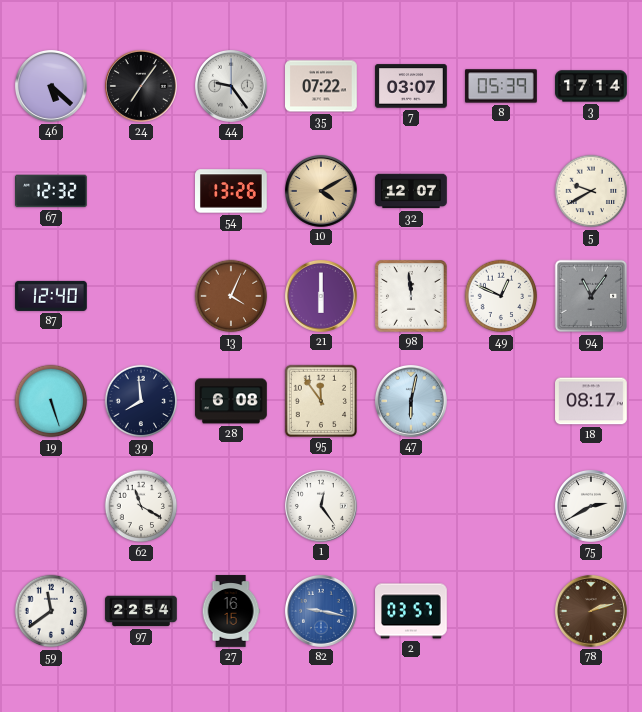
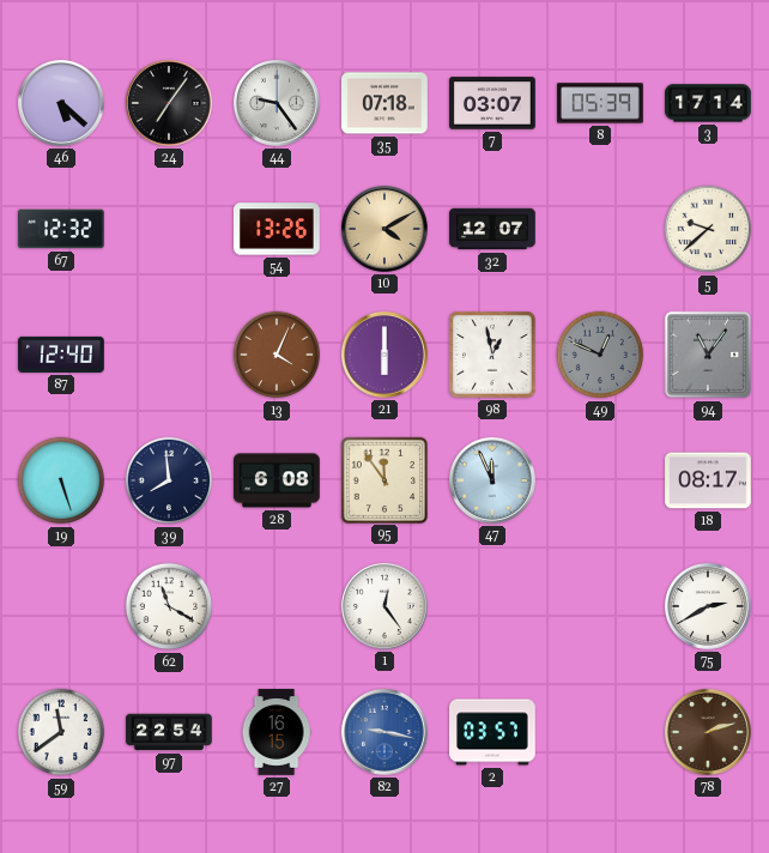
35: 07:22 -> 07:18
5: 9:40 -> 9:38
98: 11:59 -> 12:58
49 dial: white -> grey
47: 6:02 -> 11:56
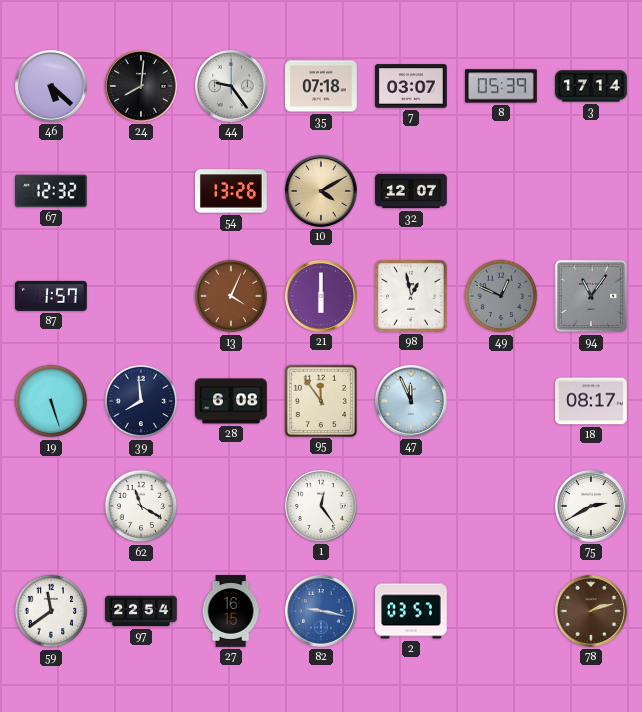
24: 7:06 -> 8:01
5: 9:38 -> none
87: 12:40 -> 1:57
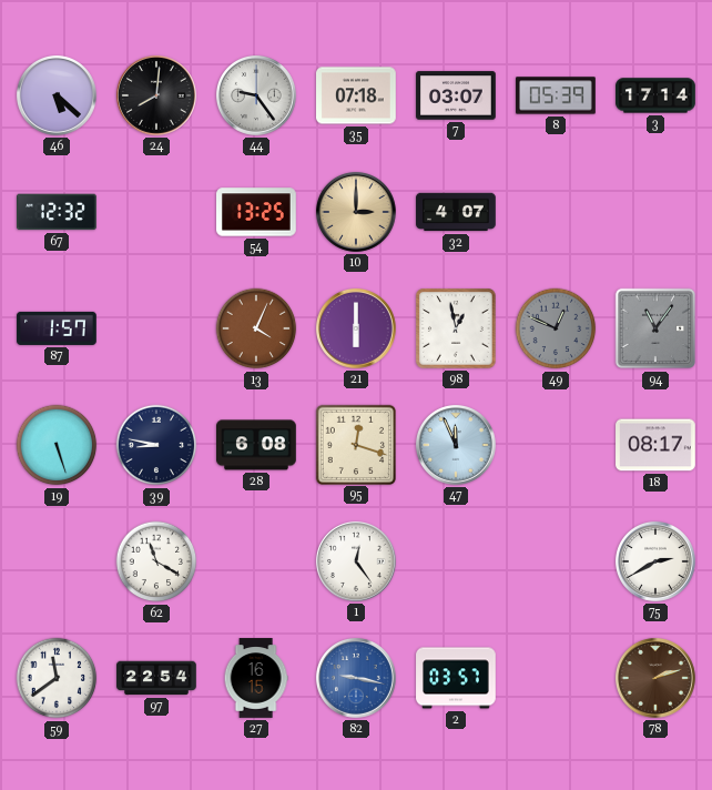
54: 13:26 -> 13:25
10: 4:10 -> 3:00
32: 12:07 -> 4:07
39: 7:59 -> 8:47
95: 11:54 -> 12:18
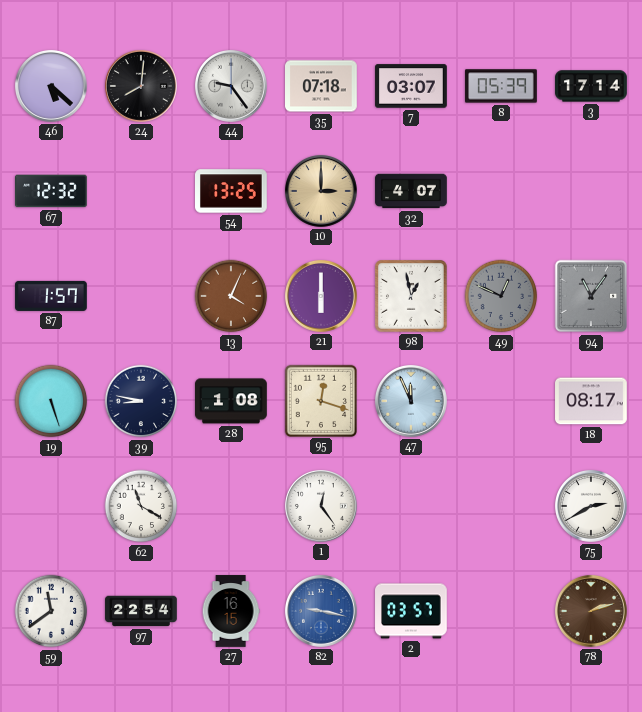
28: 6:08 -> 1:08
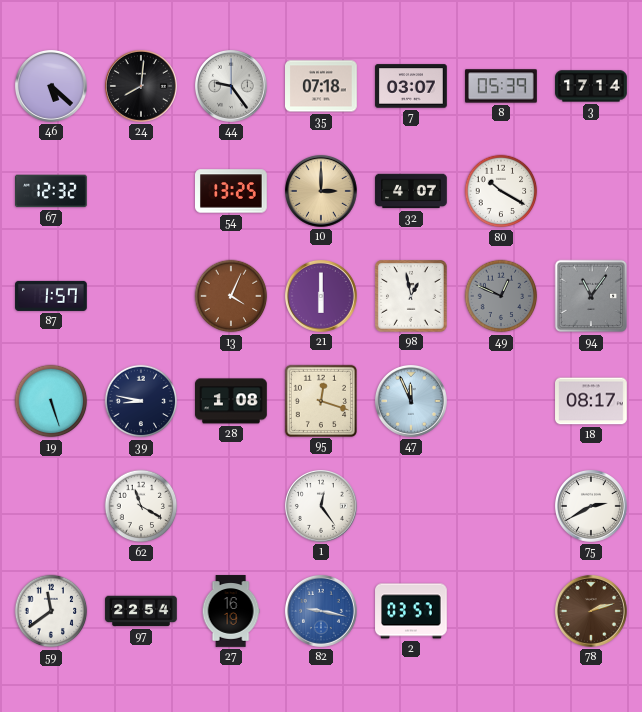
80: none -> 10:20
27: 16:15 -> 16:19
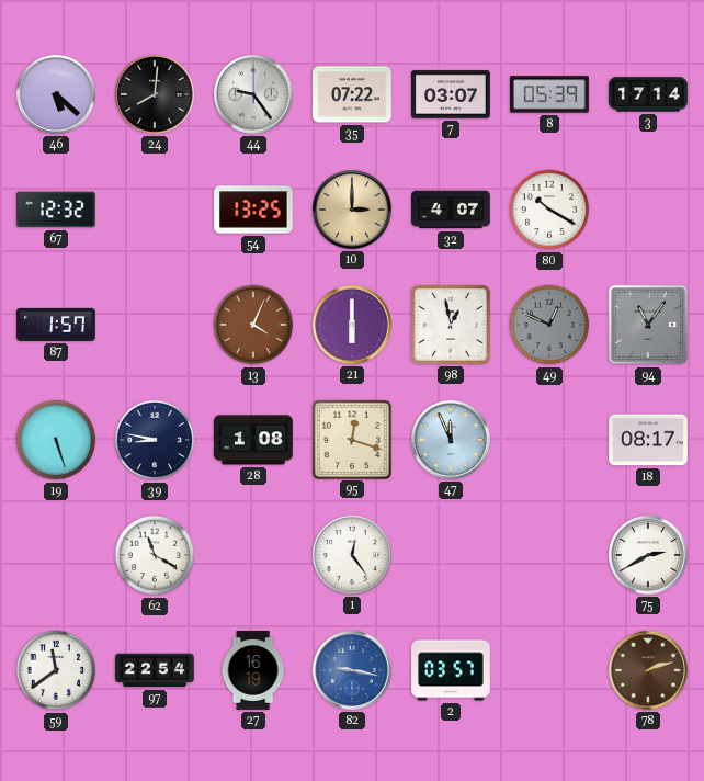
35: 07:18 -> 07:22
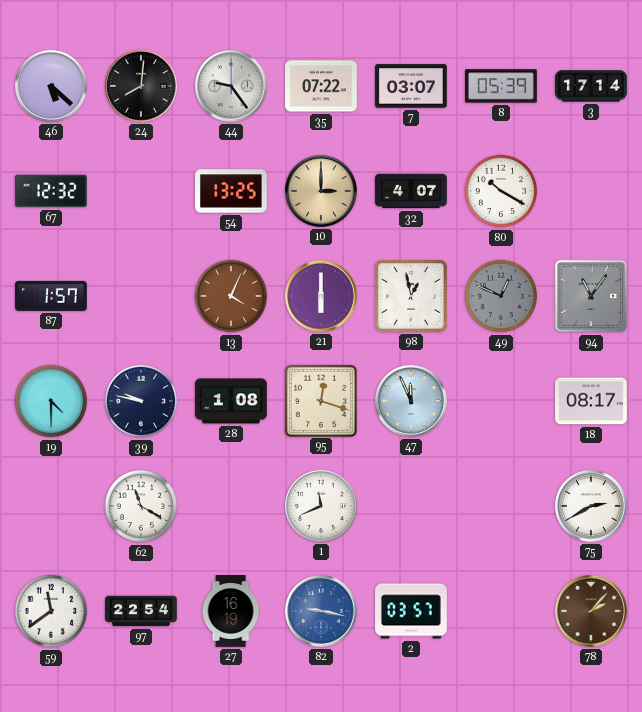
19: 5:27 -> 4:30
39: 8:47 -> 9:47
1: 12:24 -> 11:41
78: 2:12 -> 2:07
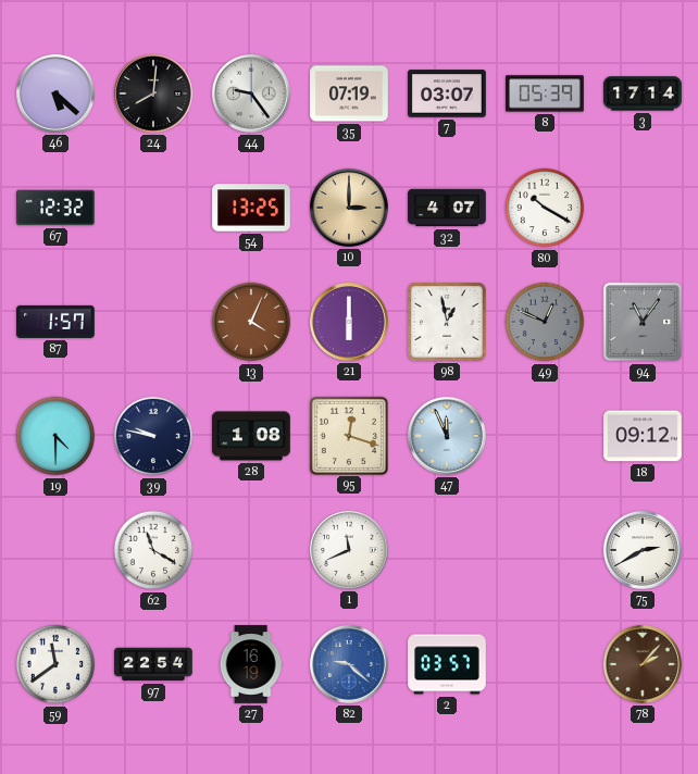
35: 07:22 -> 07:19
18: 08:17 -> 09:12
82: 9:17 -> 9:22
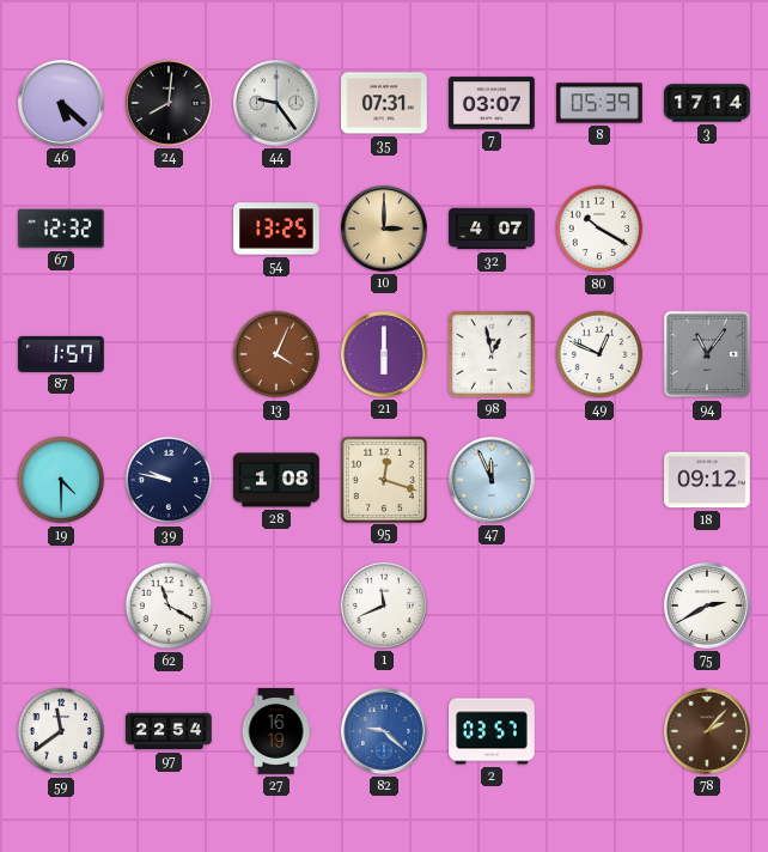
35: 07:19 -> 07:31
49 dial: grey -> white
